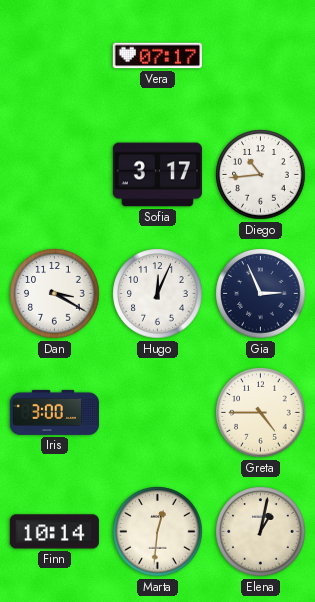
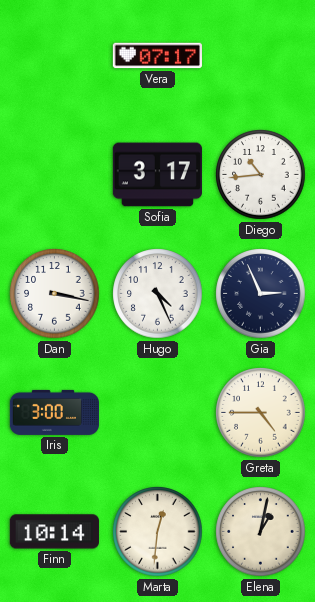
Dan: 3:20 -> 3:17
Hugo: 12:04 -> 4:26
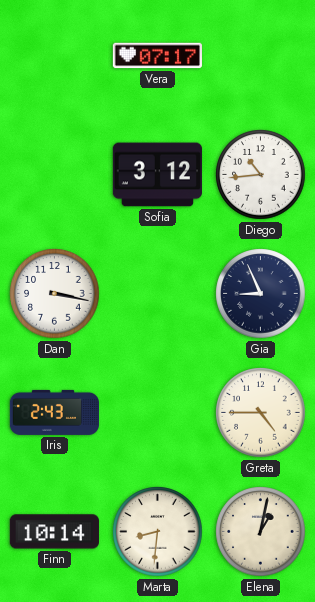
Sofia: 3:17 -> 3:12
Hugo: 4:26 -> none
Gia: 2:56 -> 8:56
Iris: 3:00 -> 2:43
Marta: 12:31 -> 8:31
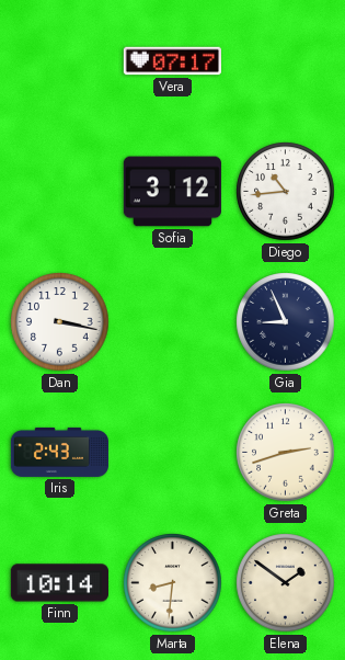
Greta: 4:45 -> 2:42
Elena: 1:02 -> 1:51
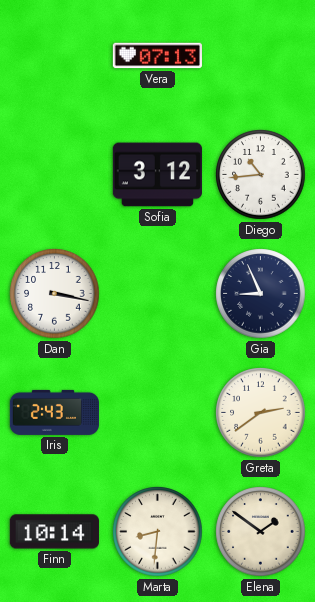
Vera: 07:17 -> 07:13
Greta: 2:42 -> 2:39
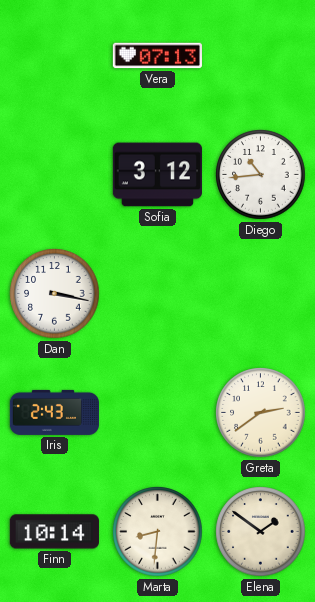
Gia: 8:56 -> none
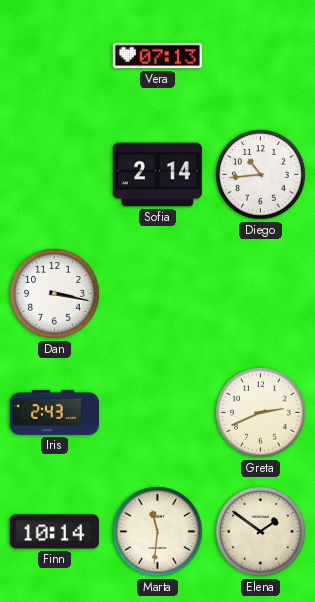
Sofia: 3:12 -> 2:14
Greta: 2:39 -> 2:41
Marta: 8:31 -> 11:31
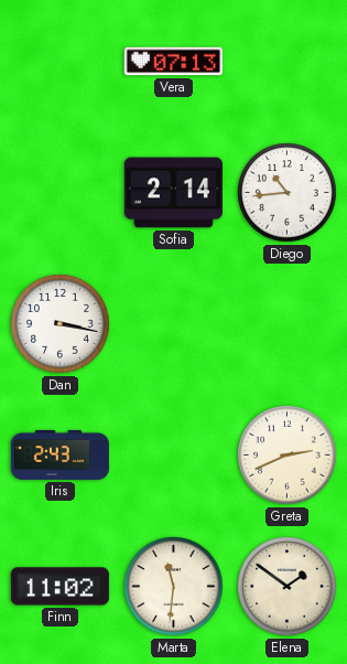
Finn: 10:14 -> 11:02
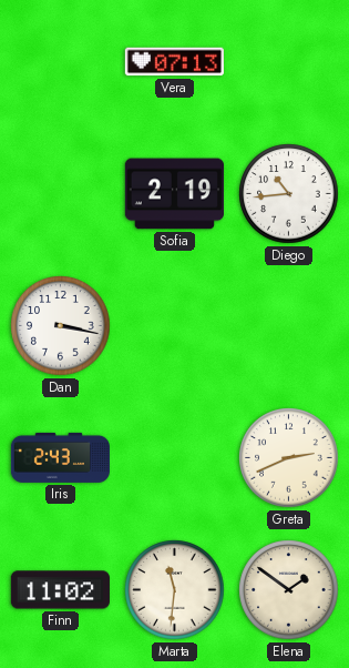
Sofia: 2:14 -> 2:19
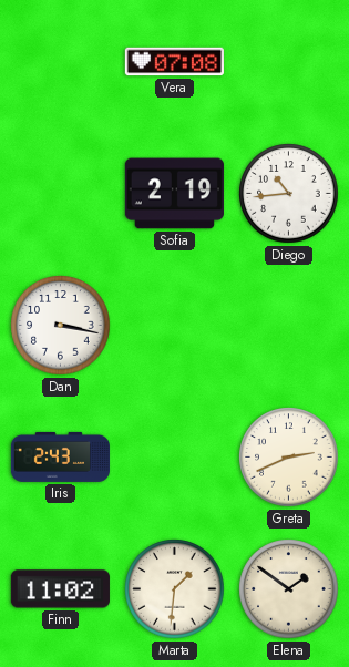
Vera: 07:13 -> 07:08
Marta: 11:31 -> 1:31
